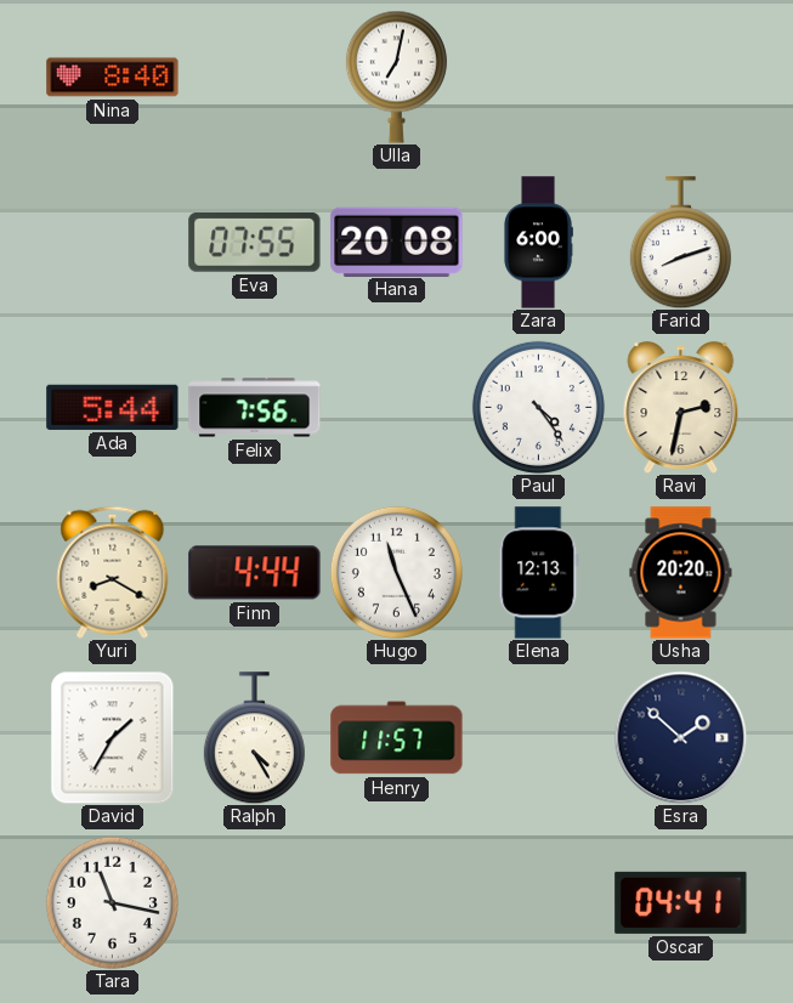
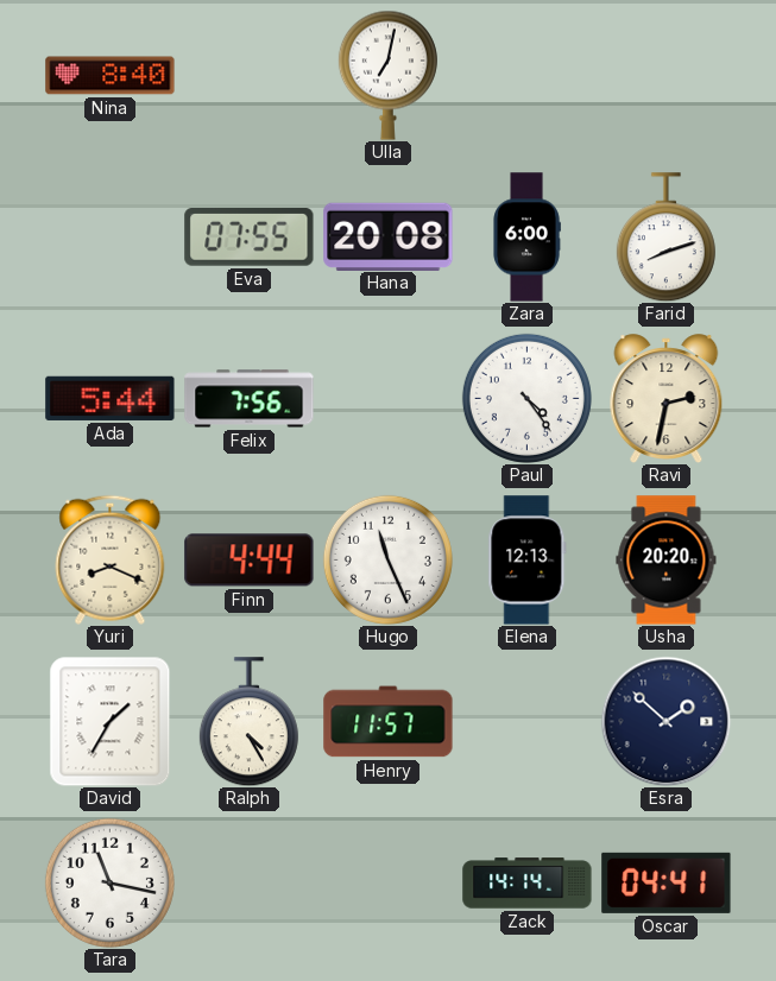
Yuri: 8:20 -> 8:19
Zack: none -> 14:14
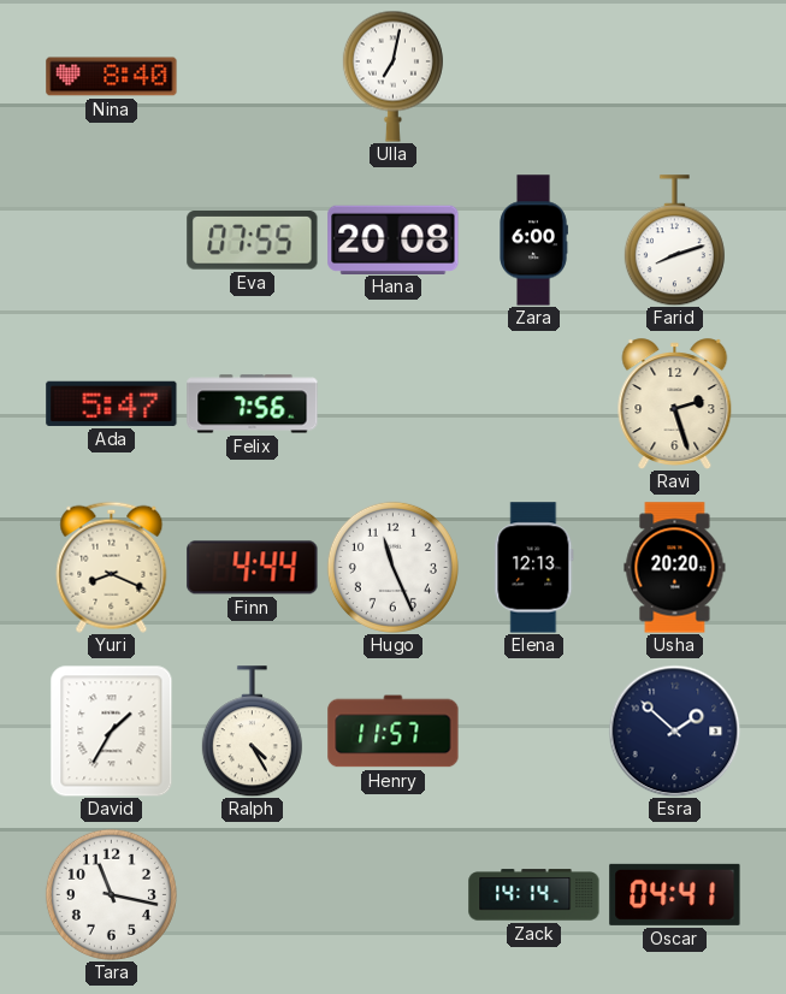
Ada: 5:44 -> 5:47
Paul: 4:24 -> none
Ravi: 2:32 -> 2:27
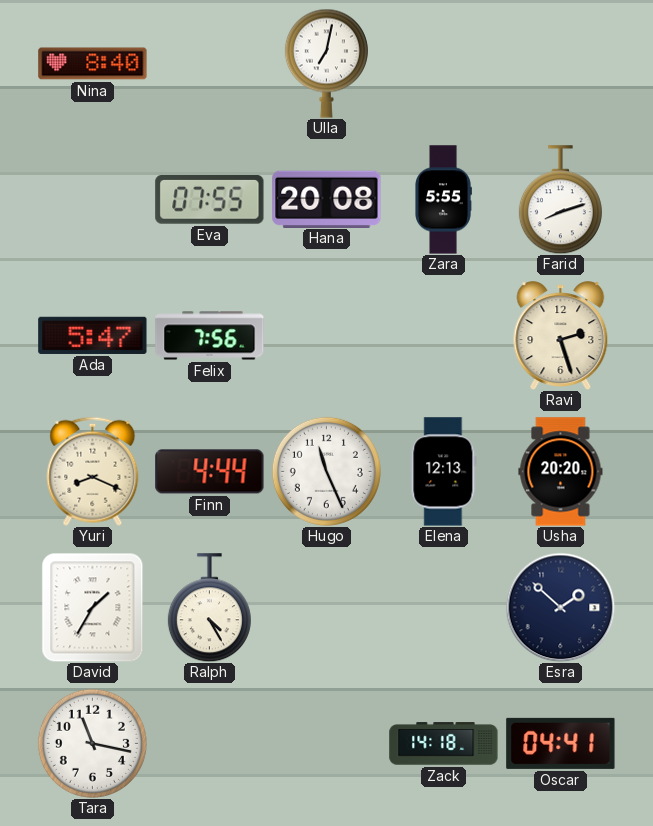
Zara: 6:00 -> 5:55
Henry: 11:57 -> none
Zack: 14:14 -> 14:18
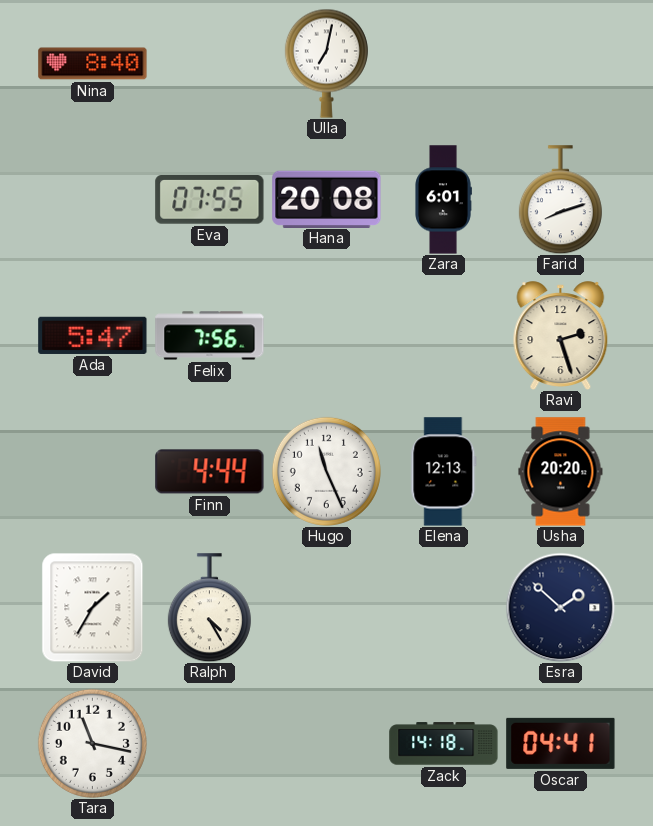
Zara: 5:55 -> 6:01
Yuri: 8:19 -> none
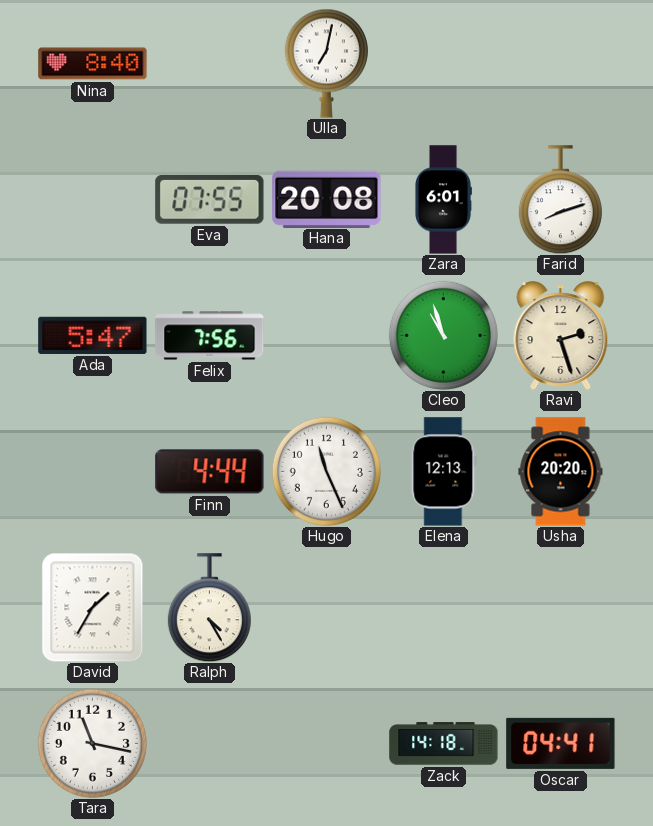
Cleo: none -> 10:57
Esra: 1:52 -> none
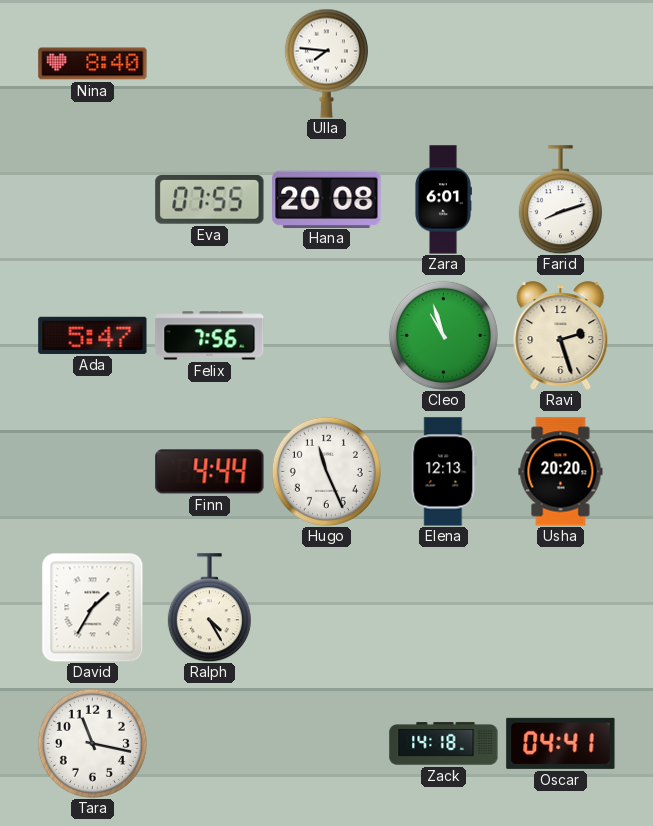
Ulla: 7:02 -> 7:46
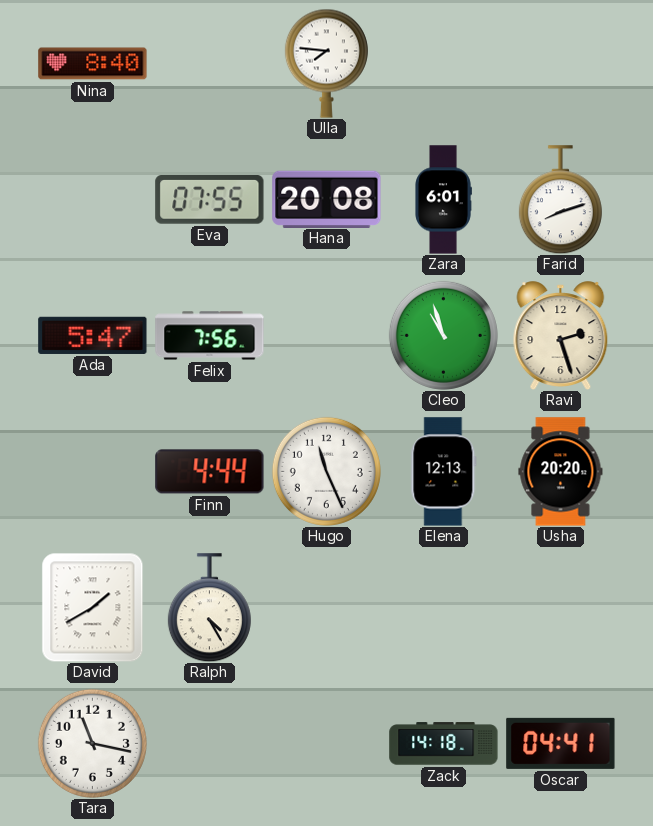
David: 1:35 -> 1:40
